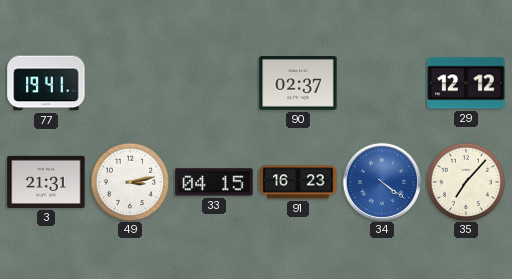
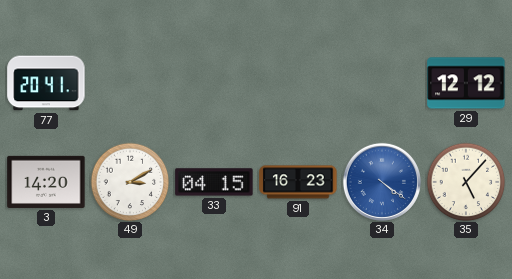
77: 19:41 -> 20:41
90: 02:37 -> none
3: 21:31 -> 14:20
49: 3:13 -> 3:10
35: 7:07 -> 5:07
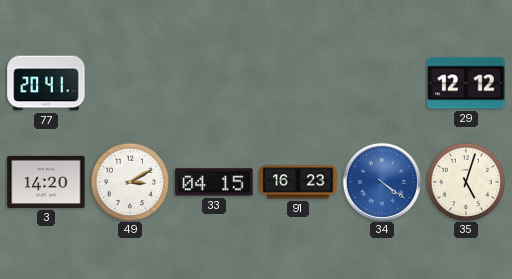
35: 5:07 -> 5:03
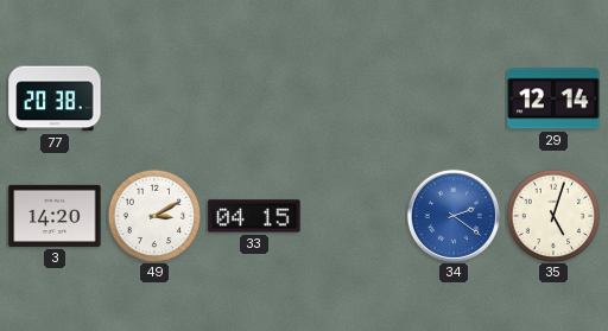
77: 20:41 -> 20:38
29: 12:12 -> 12:14
91: 16:23 -> none
34: 4:21 -> 2:21
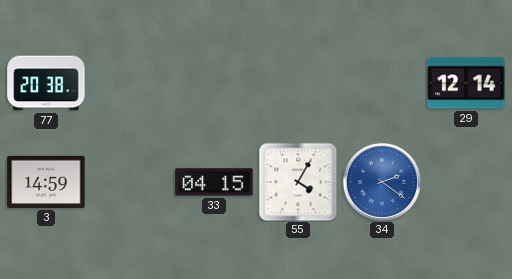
3: 14:20 -> 14:59
49: 3:10 -> none
55: none -> 4:05
35: 5:03 -> none
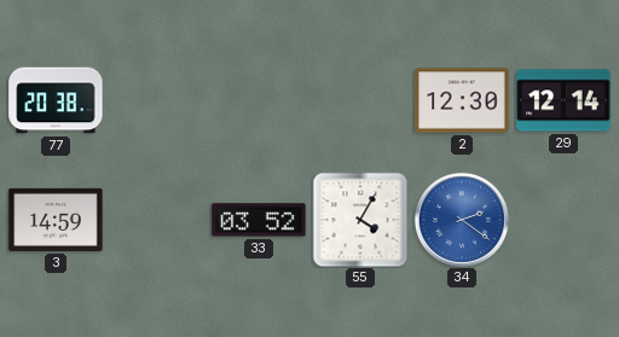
2: none -> 12:30
33: 04:15 -> 03:52
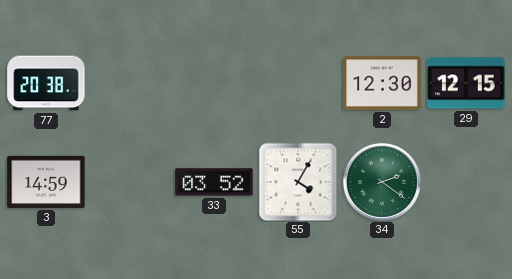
29: 12:14 -> 12:15
34 dial: blue -> green
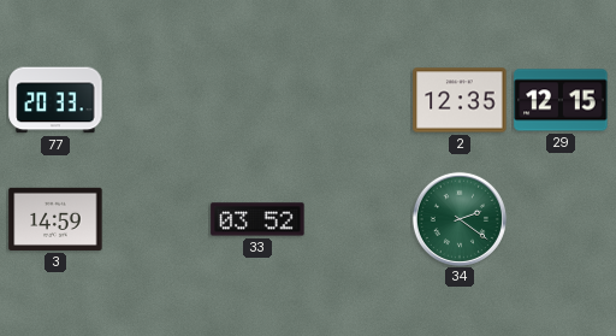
77: 20:38 -> 20:33
2: 12:30 -> 12:35
55: 4:05 -> none
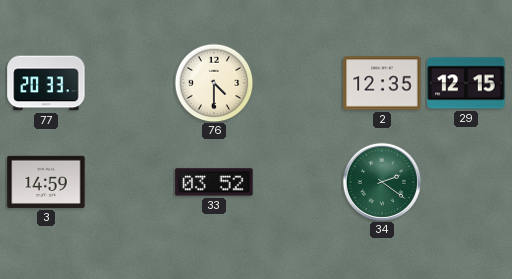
76: none -> 4:30
